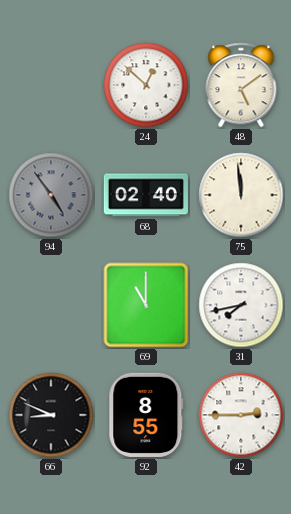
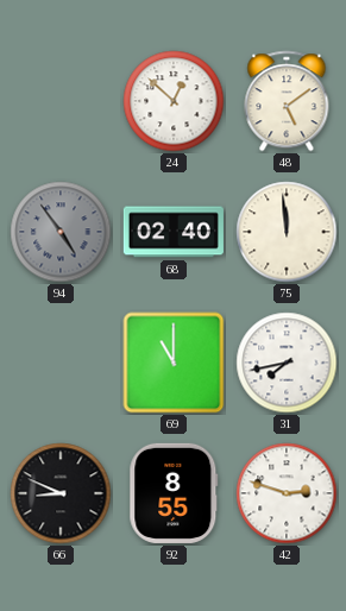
42: 2:45 -> 2:48
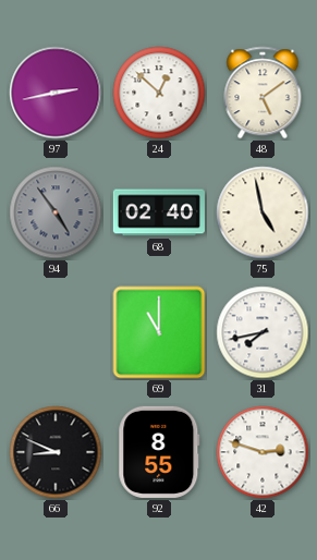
97: none -> 2:43
75: 11:59 -> 4:58
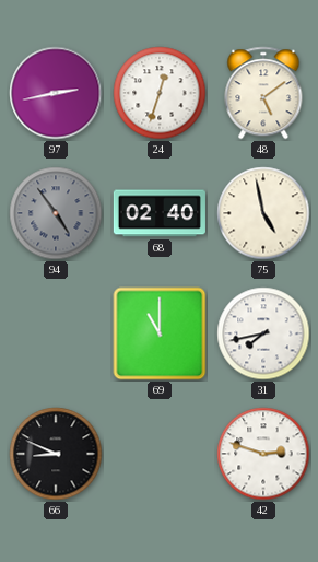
24: 12:52 -> 12:33
92: 8:55 -> none
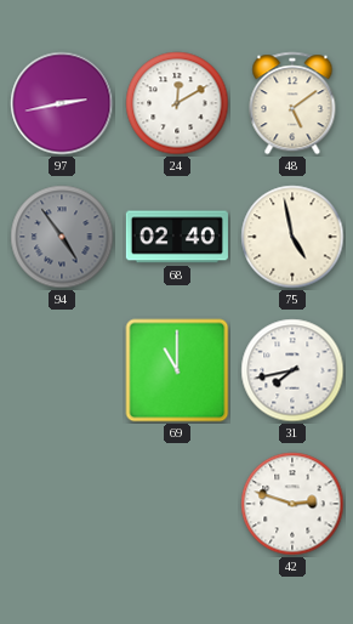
24: 12:33 -> 12:10
66: 8:49 -> none
